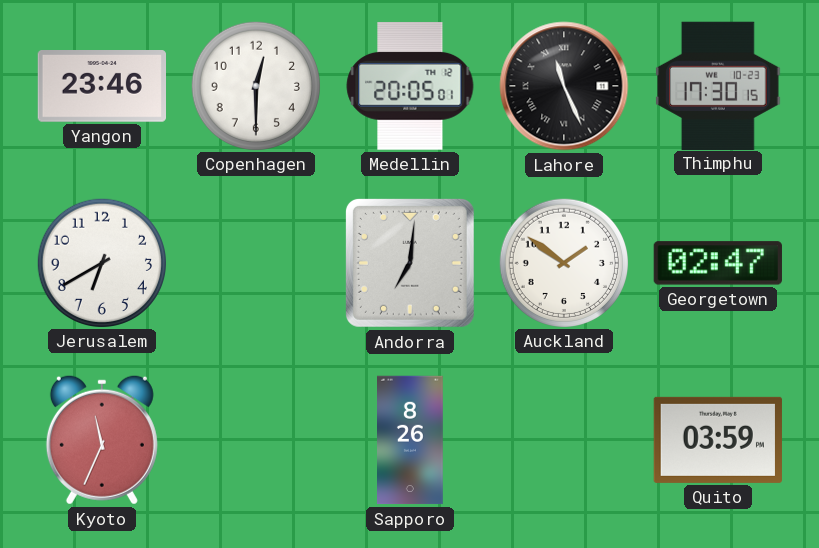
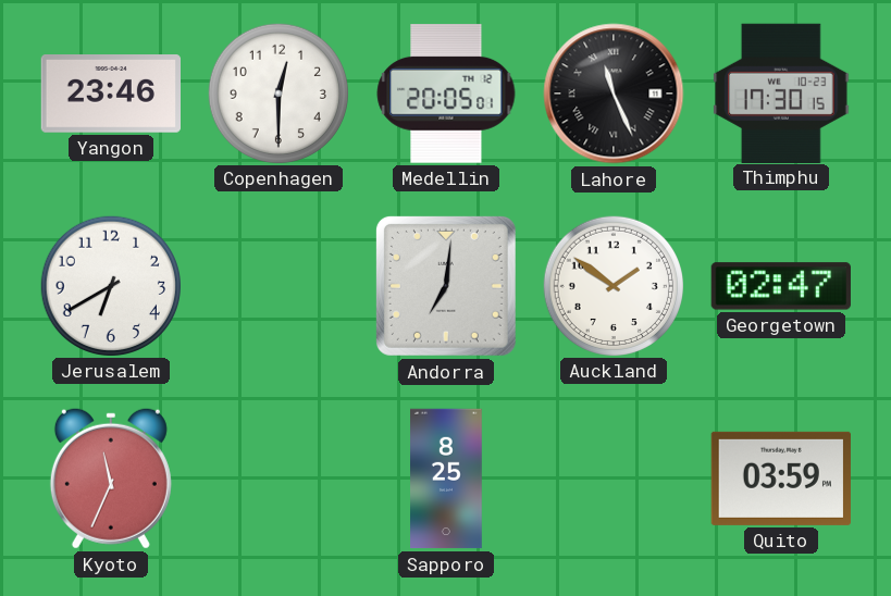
Sapporo: 8:26 -> 8:25
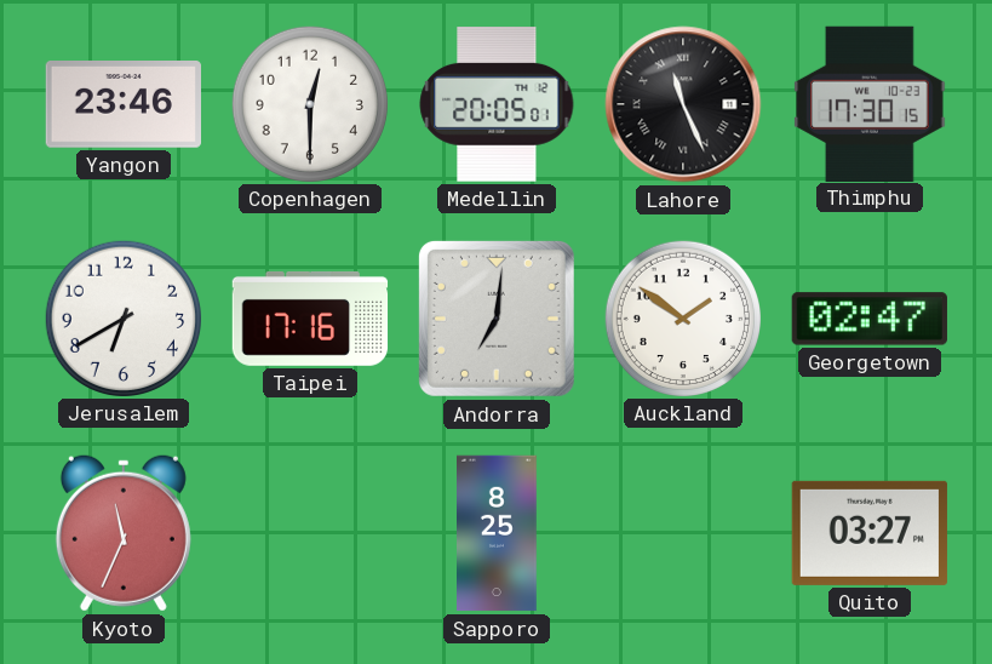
Taipei: none -> 17:16
Quito: 03:59 -> 03:27
